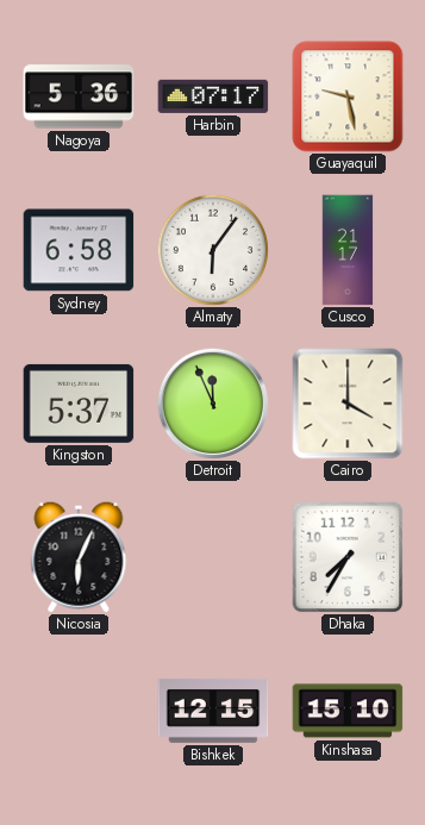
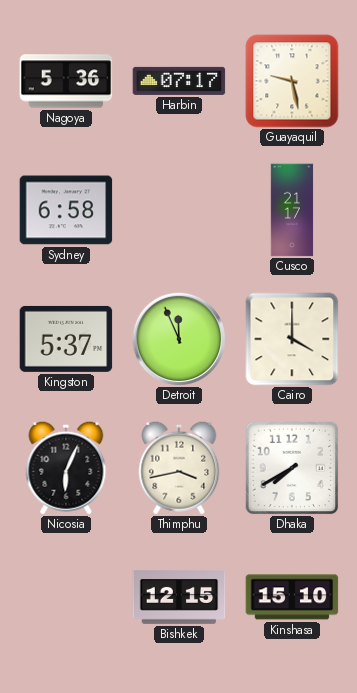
Almaty: 6:06 -> none
Thimphu: none -> 3:43
Dhaka: 7:35 -> 7:40
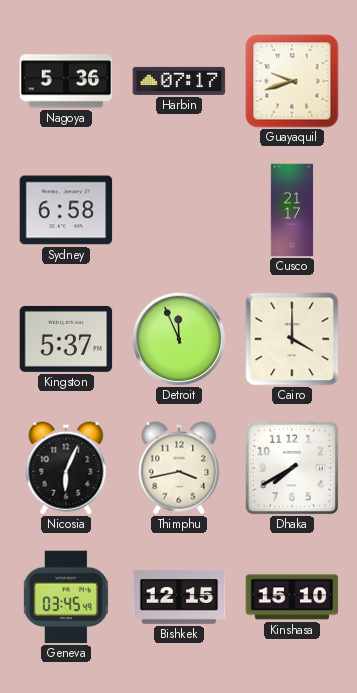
Guayaquil: 9:28 -> 9:42
Geneva: none -> 03:45
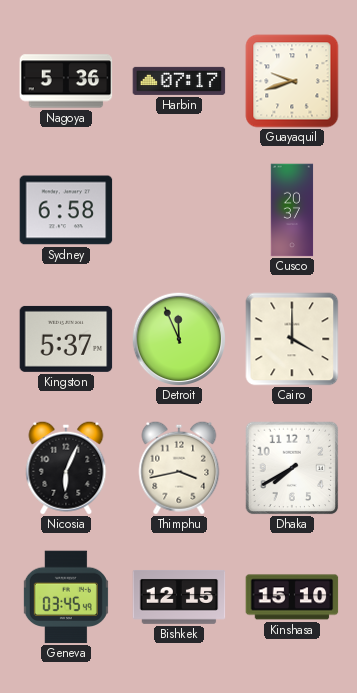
Cusco: 21:17 -> 20:37
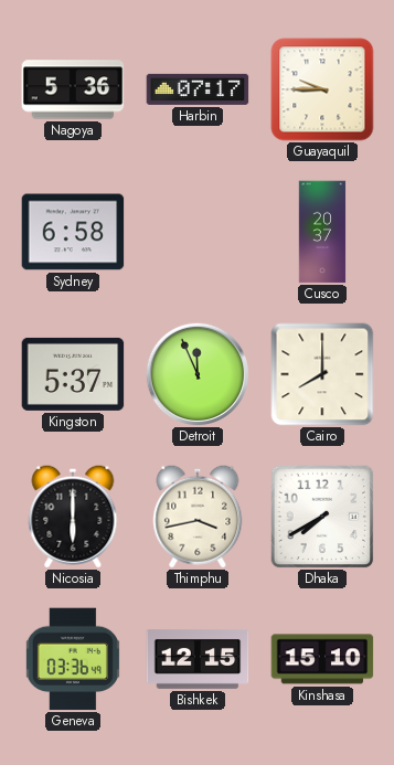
Guayaquil: 9:42 -> 9:45
Cairo: 4:00 -> 8:00
Nicosia: 6:04 -> 6:00
Geneva: 03:45 -> 03:36
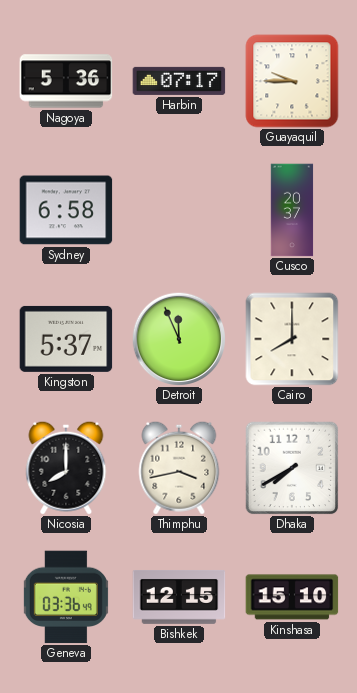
Nicosia: 6:00 -> 8:00
